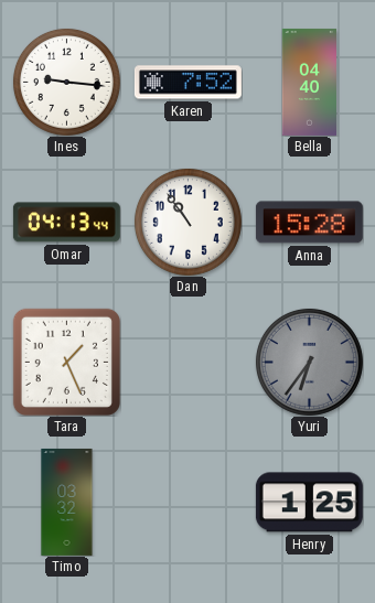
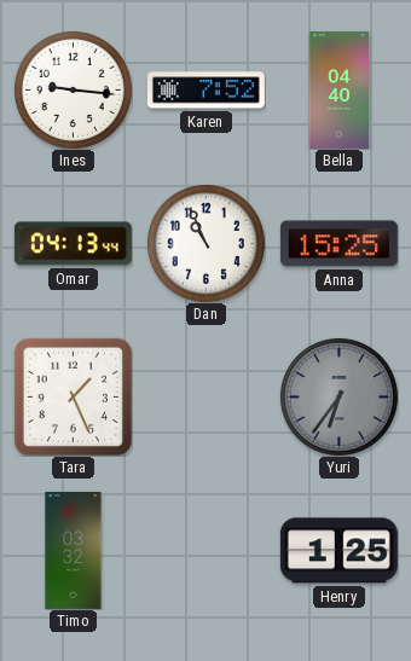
Dan: 10:54 -> 10:56
Anna: 15:28 -> 15:25
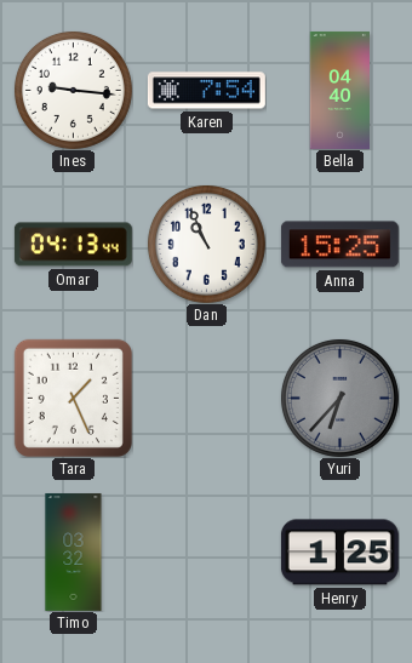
Karen: 7:52 -> 7:54
Yuri: 6:36 -> 6:37
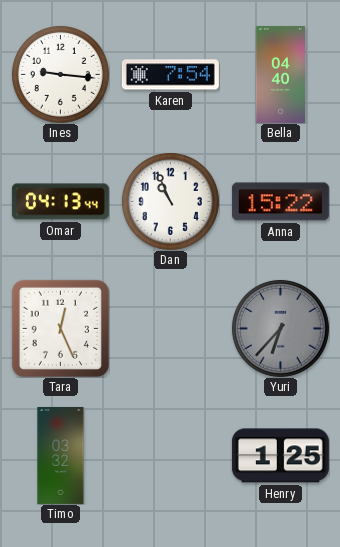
Anna: 15:25 -> 15:22
Tara: 1:26 -> 12:26
